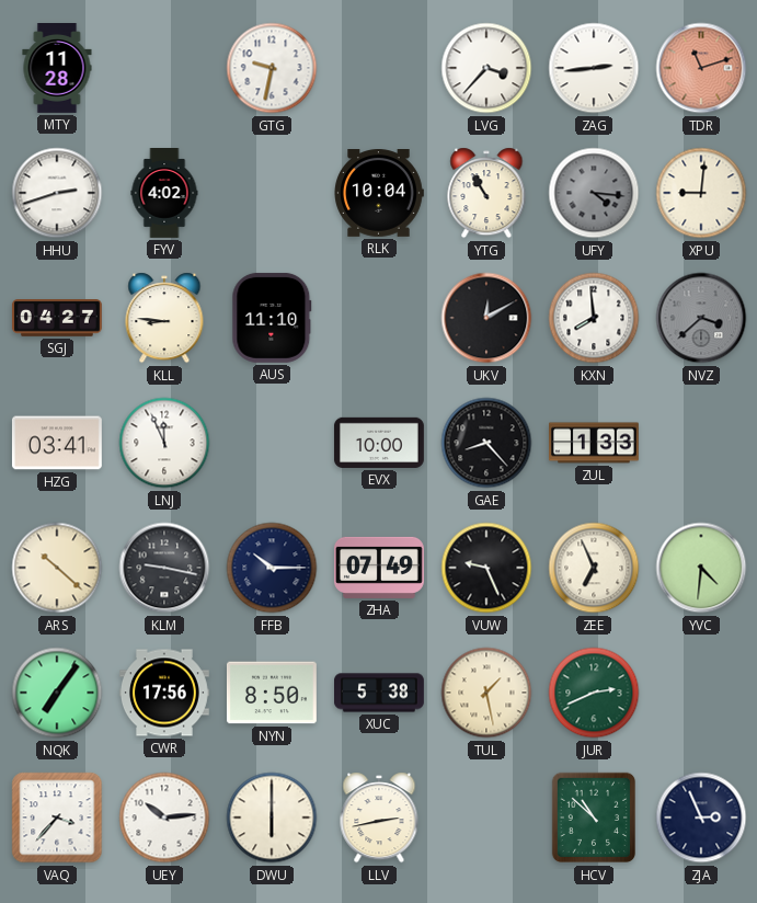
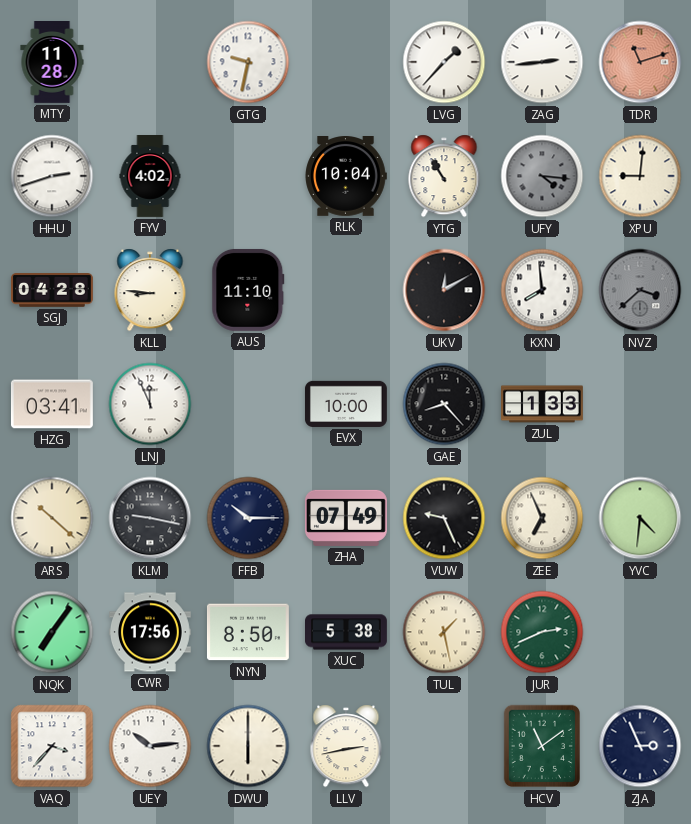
LVG: 3:37 -> 1:37
SGJ: 04:27 -> 04:28
HCV: 10:52 -> 11:09
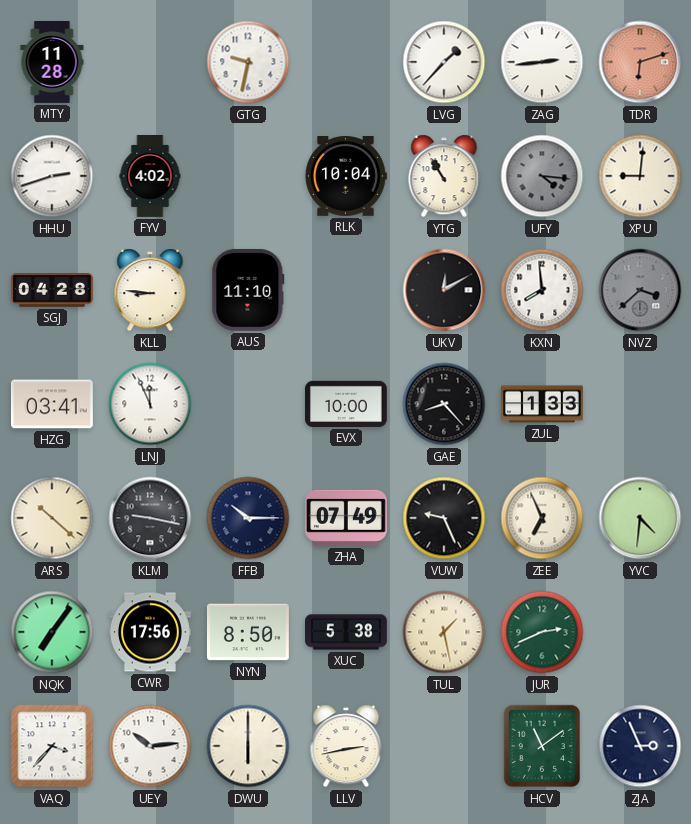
TDR: 11:12 -> 6:12
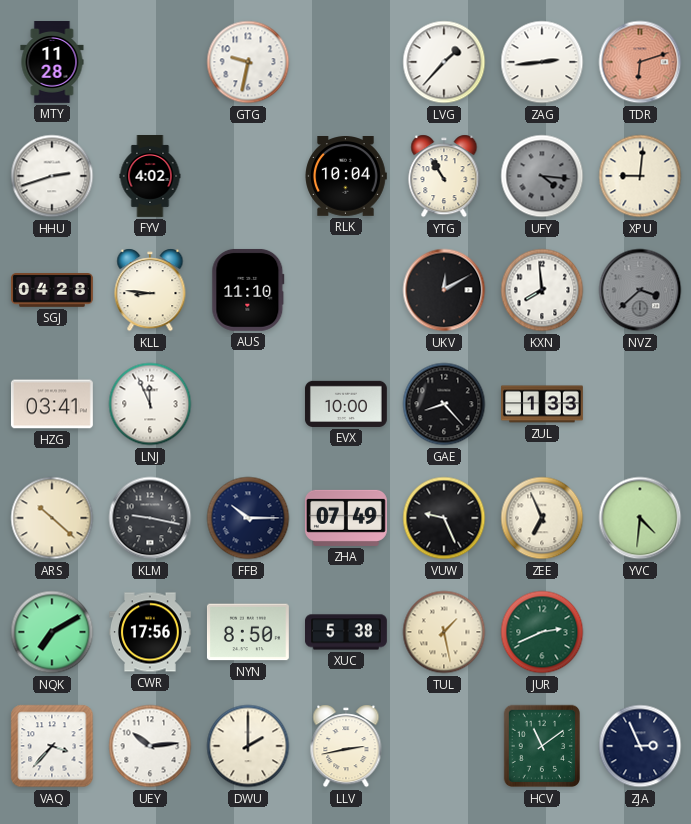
NQK: 7:06 -> 7:10
DWU: 6:00 -> 2:00
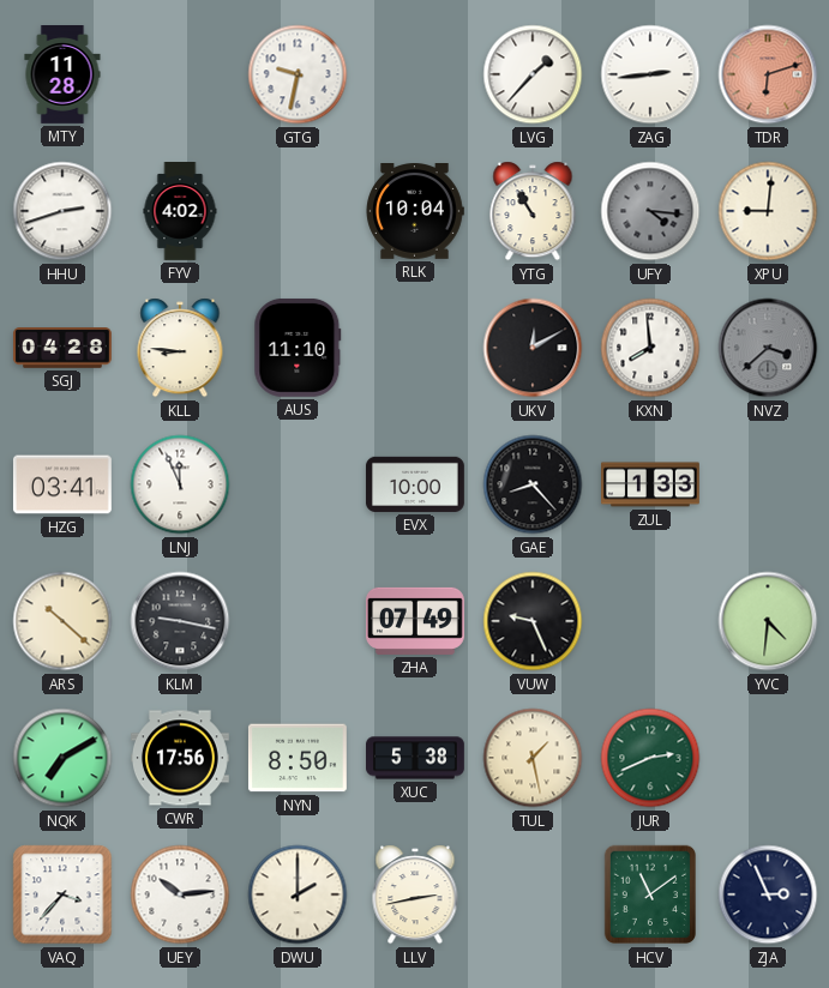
FFB: 10:15 -> none
ZEE: 6:56 -> none
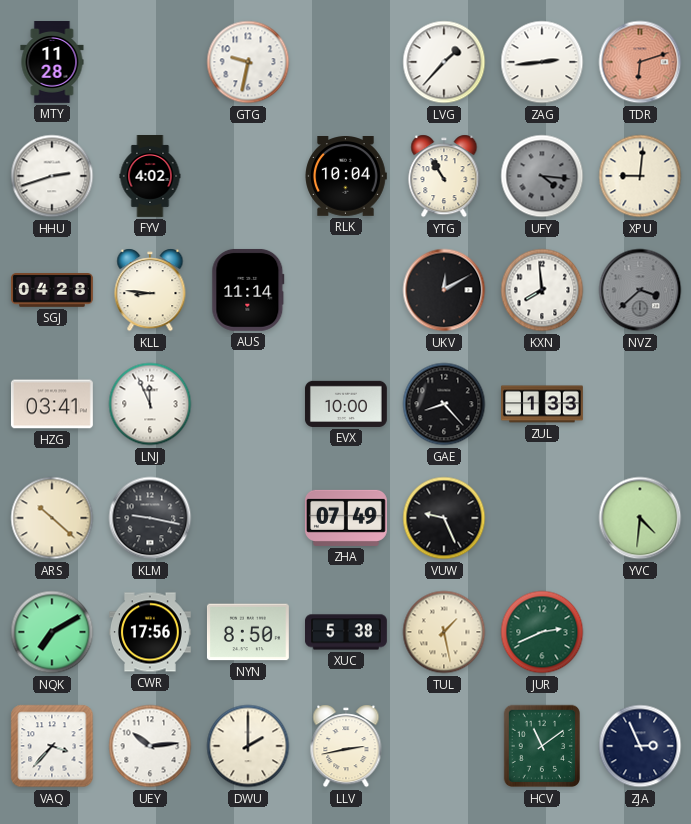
AUS: 11:10 -> 11:14
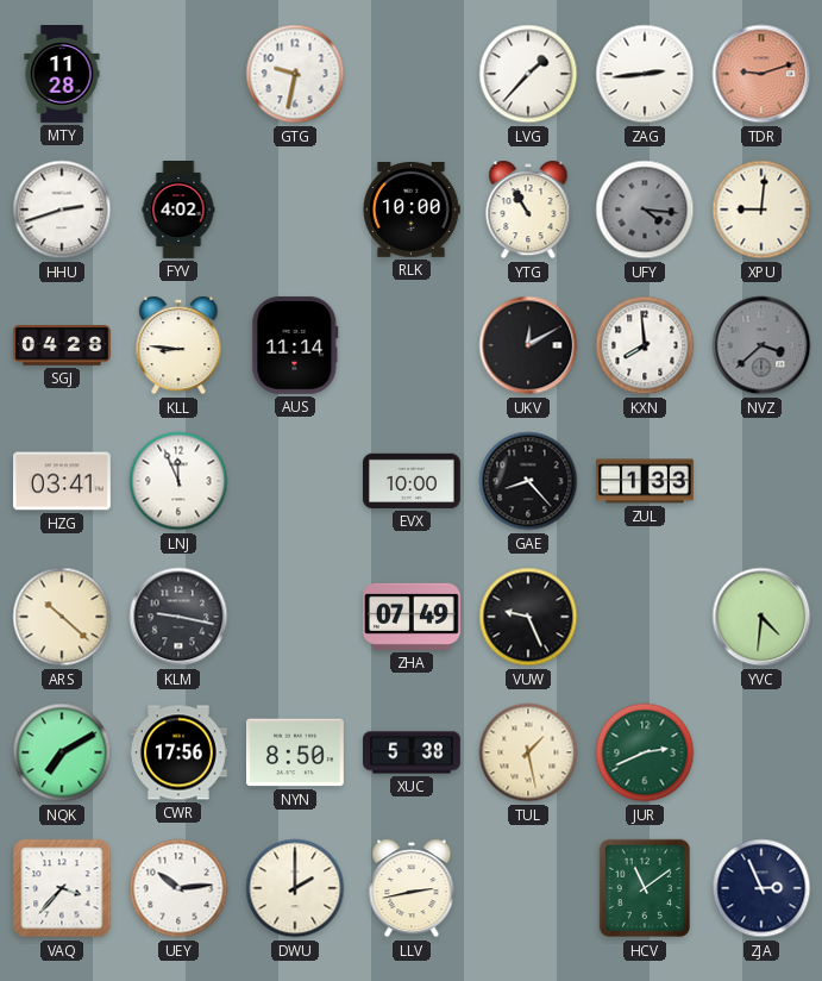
TDR: 6:12 -> 9:12
RLK: 10:04 -> 10:00
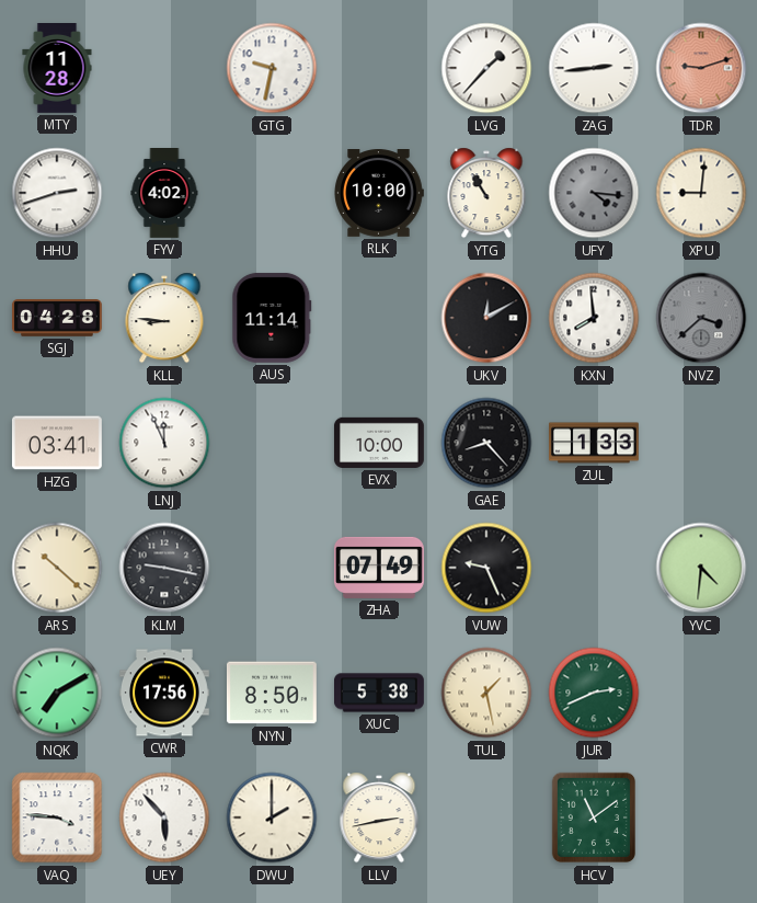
VAQ: 3:37 -> 3:46
UEY: 10:14 -> 5:53
ZJA: 2:56 -> none
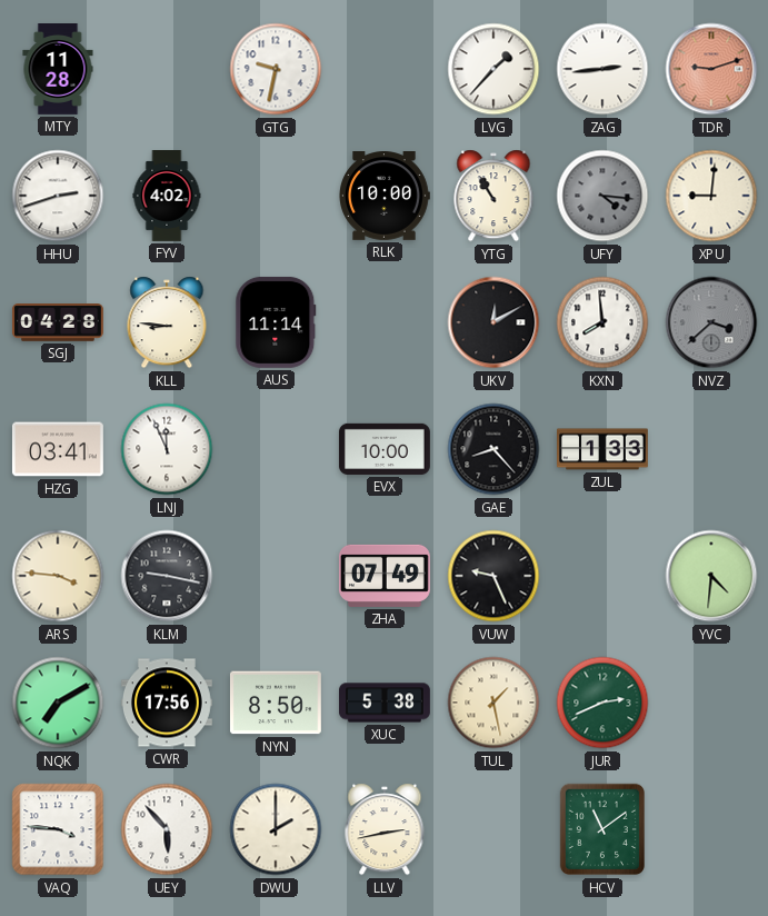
ARS: 10:22 -> 3:46
